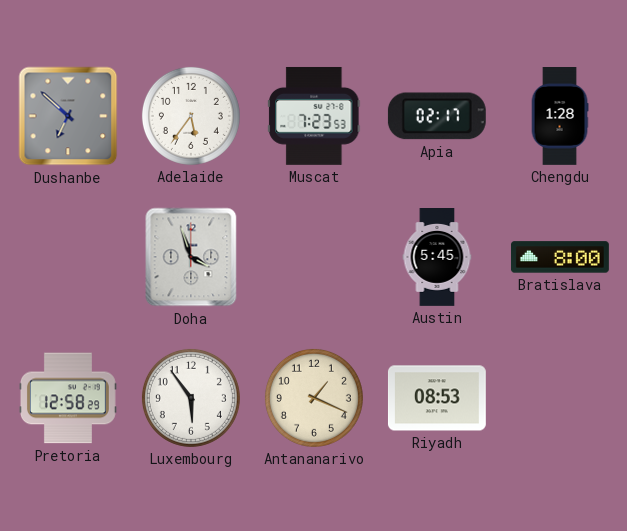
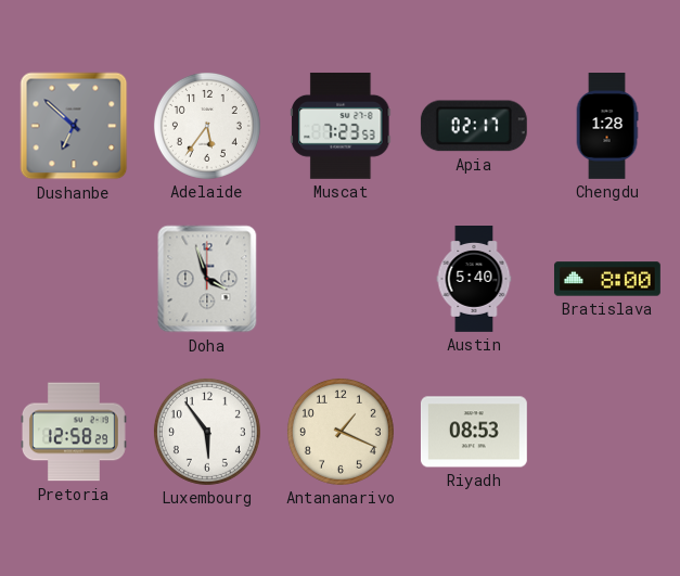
Austin: 5:45 -> 5:40
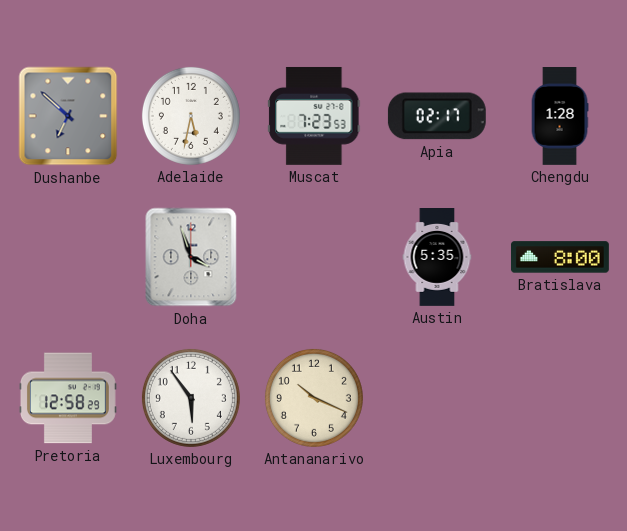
Adelaide: 5:36 -> 5:32
Austin: 5:40 -> 5:35
Antananarivo: 1:19 -> 10:19
Riyadh: 08:53 -> none
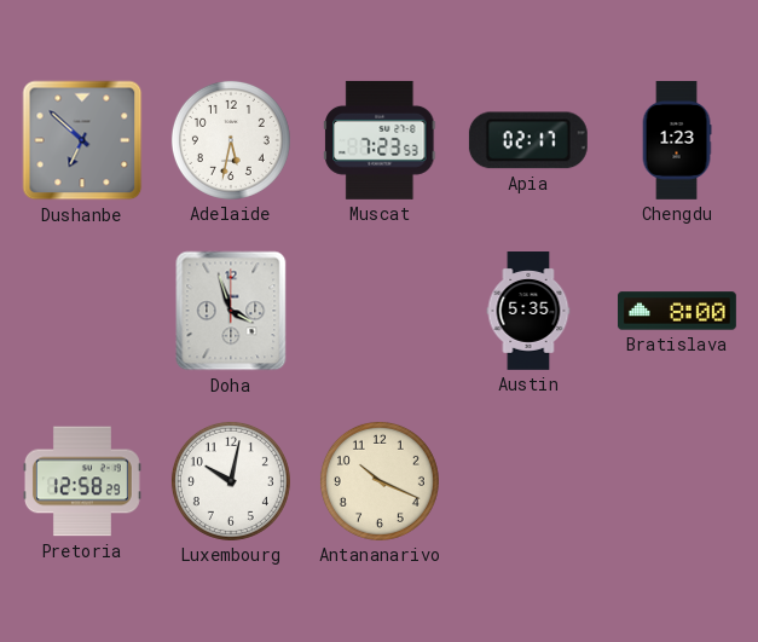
Chengdu: 1:28 -> 1:23
Luxembourg: 5:54 -> 10:02
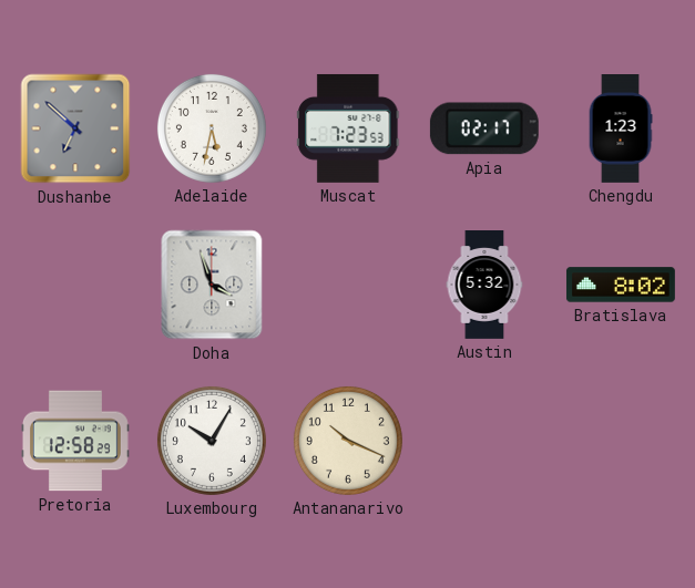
Austin: 5:35 -> 5:32
Bratislava: 8:00 -> 8:02
Luxembourg: 10:02 -> 10:05
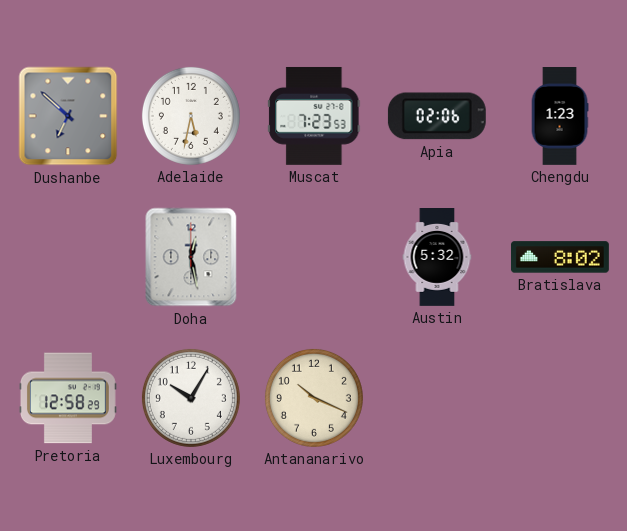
Apia: 02:17 -> 02:06
Doha: 3:57 -> 12:28
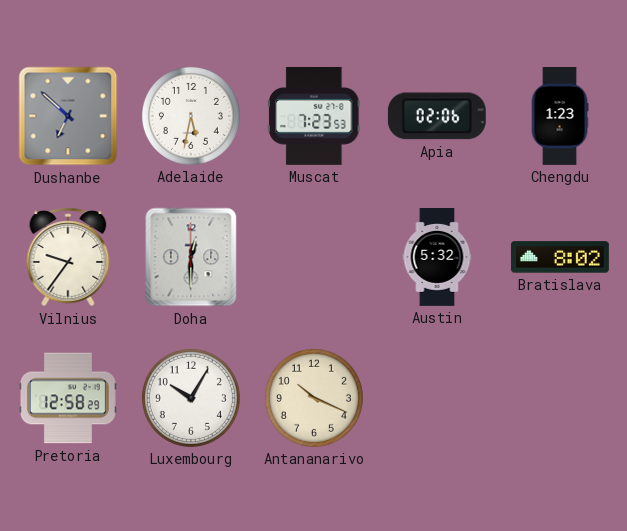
Vilnius: none -> 9:36
Doha: 12:28 -> 12:30
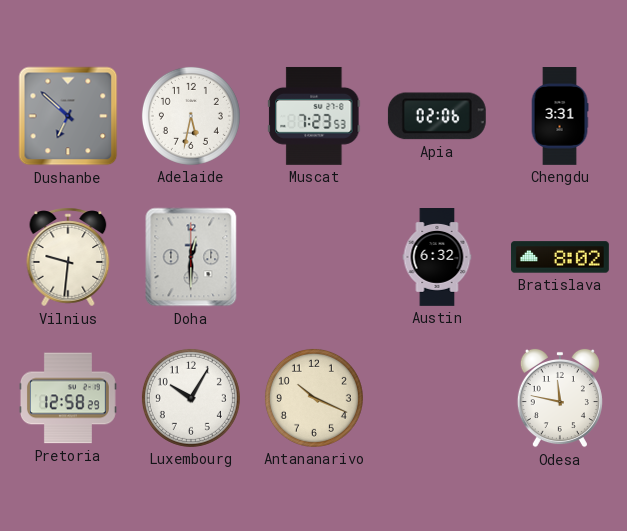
Chengdu: 1:23 -> 3:31
Vilnius: 9:36 -> 9:31
Austin: 5:32 -> 6:32
Odesa: none -> 11:47
